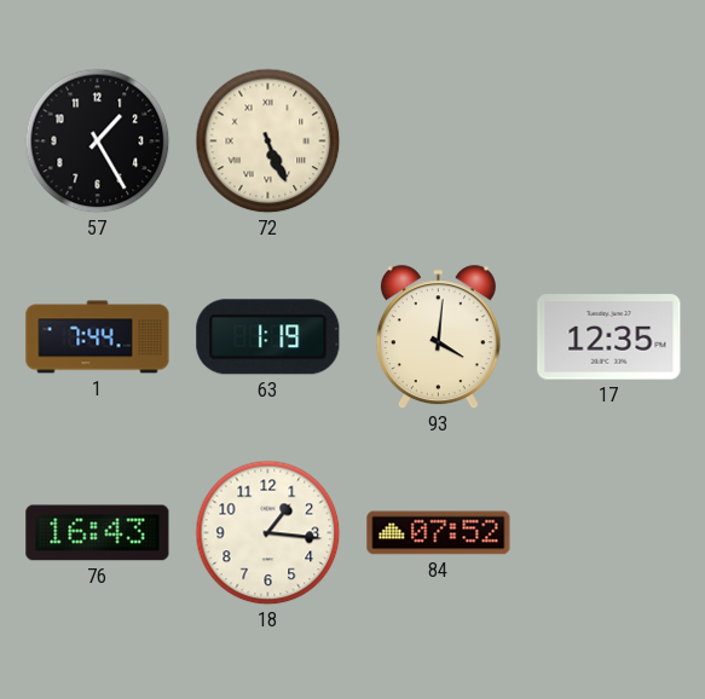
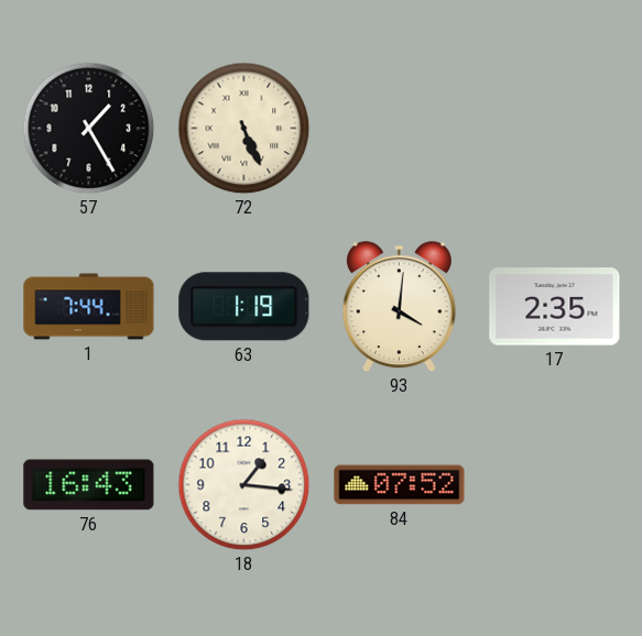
17: 12:35 -> 2:35
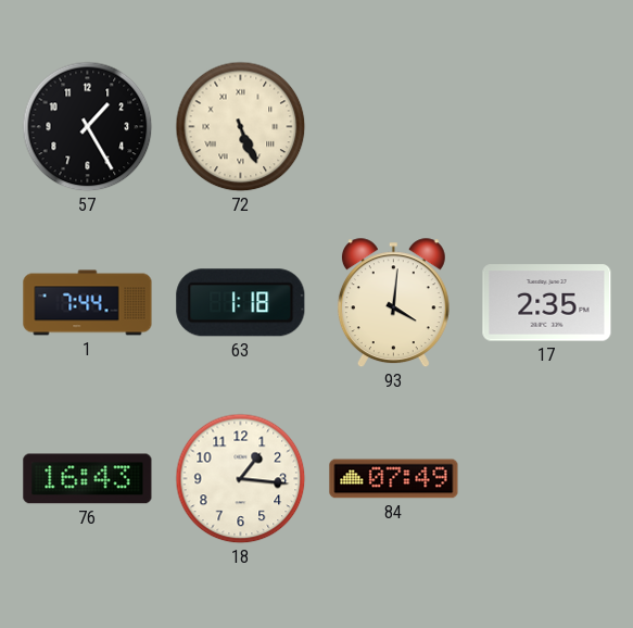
63: 1:19 -> 1:18
84: 07:52 -> 07:49
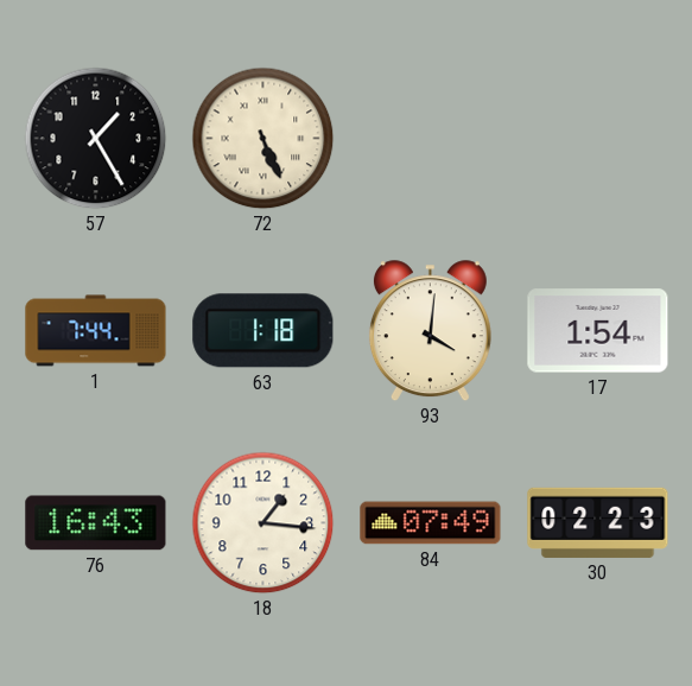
17: 2:35 -> 1:54
30: none -> 02:23
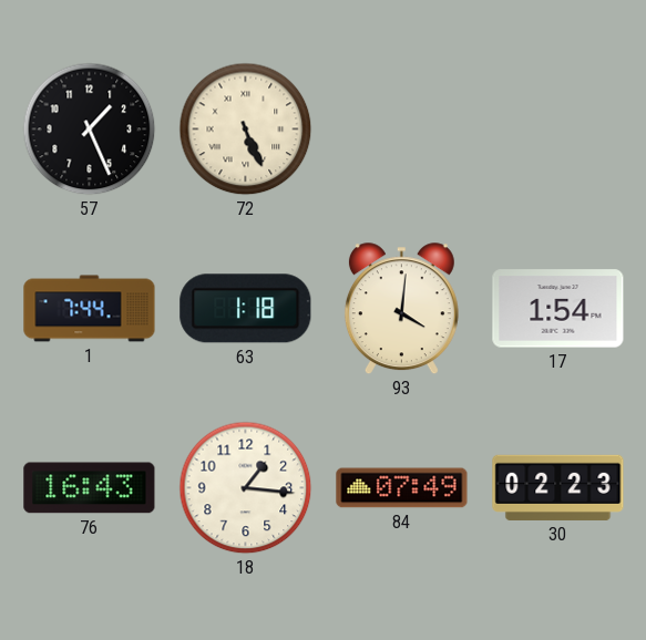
57: 1:25 -> 1:26
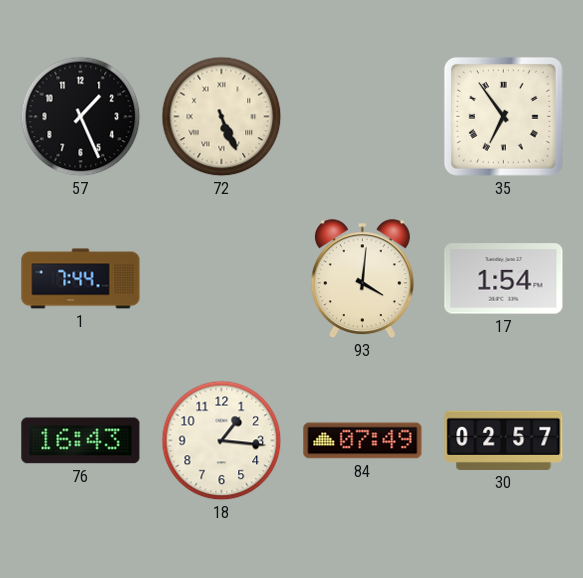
35: none -> 6:54
63: 1:18 -> none
30: 02:23 -> 02:57
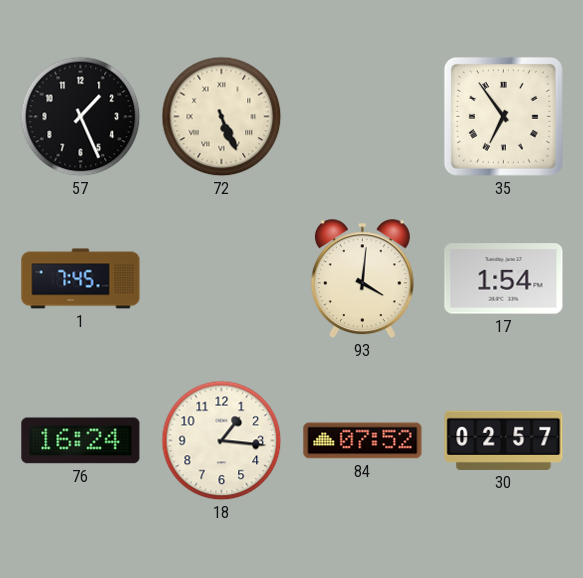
1: 7:44 -> 7:45
76: 16:43 -> 16:24
84: 07:49 -> 07:52
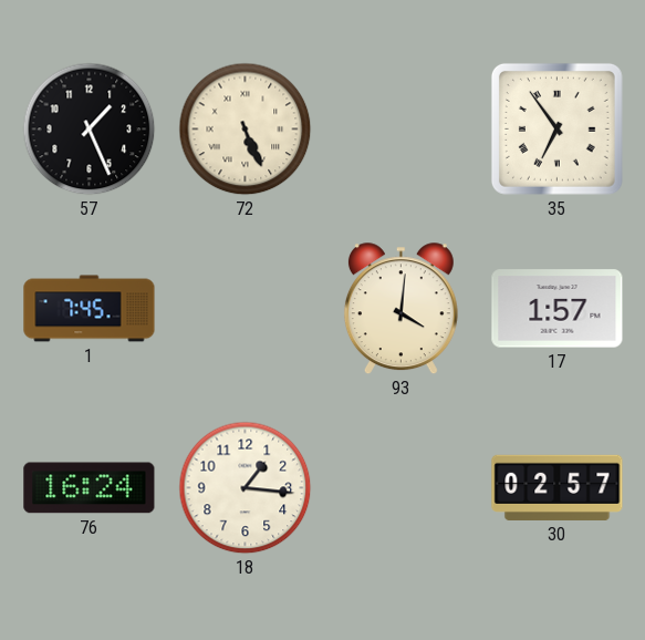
17: 1:54 -> 1:57
84: 07:52 -> none
